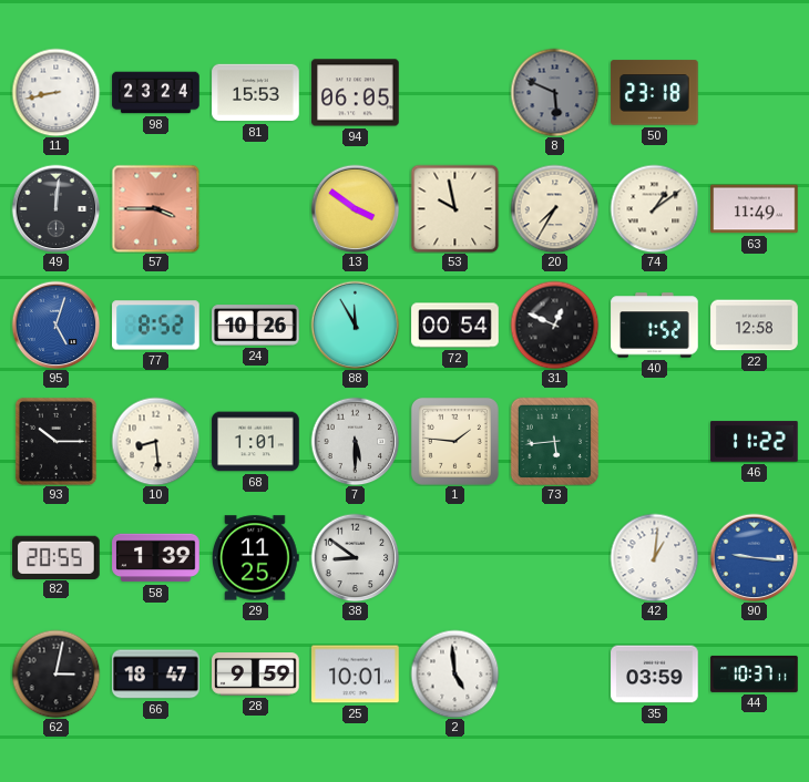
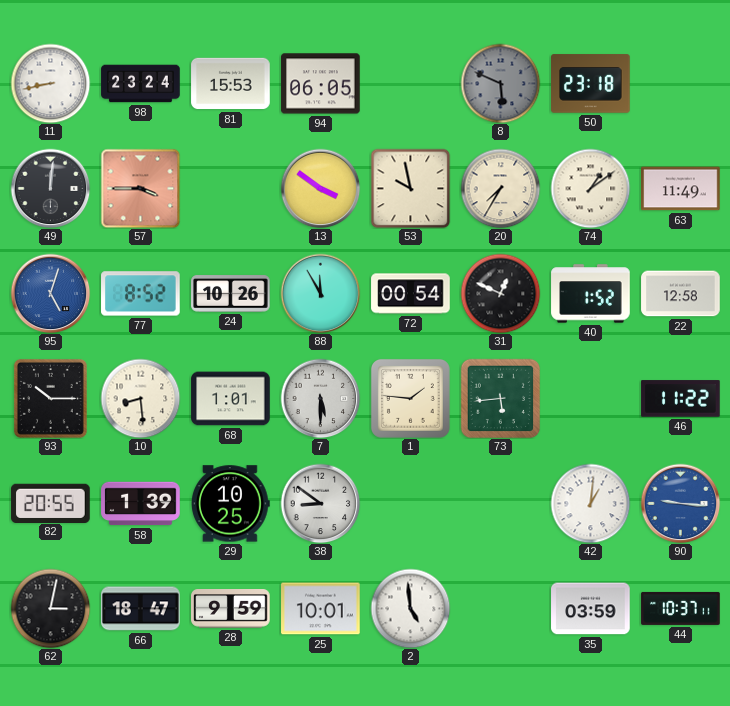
29: 11:25 -> 10:25
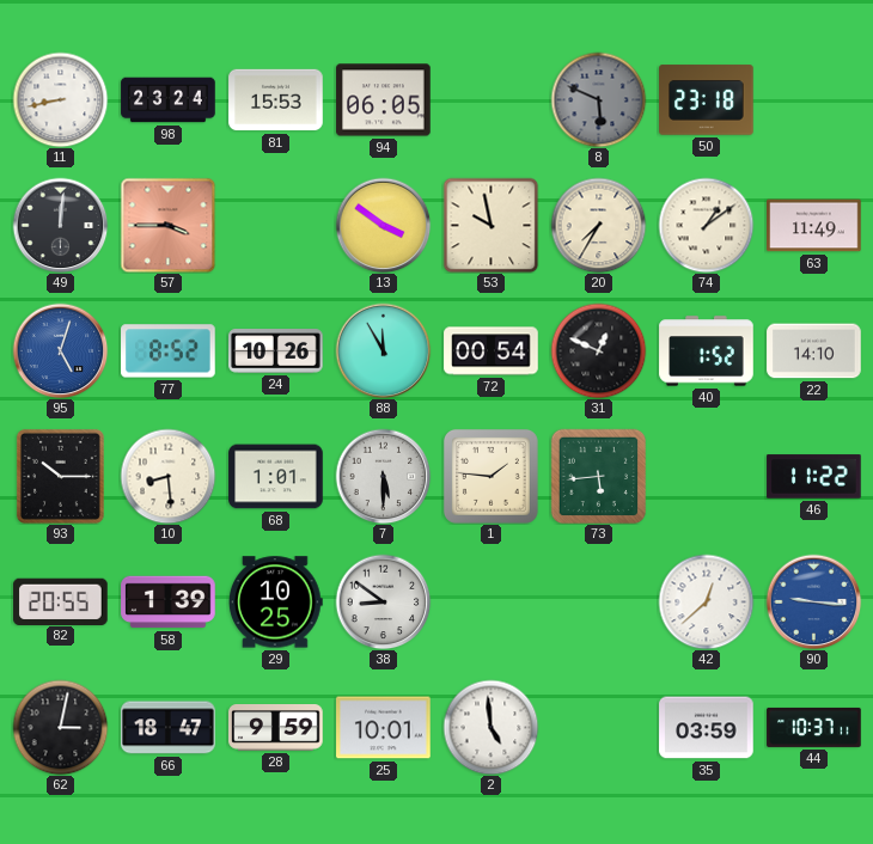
22: 12:58 -> 14:10
42: 1:01 -> 12:38
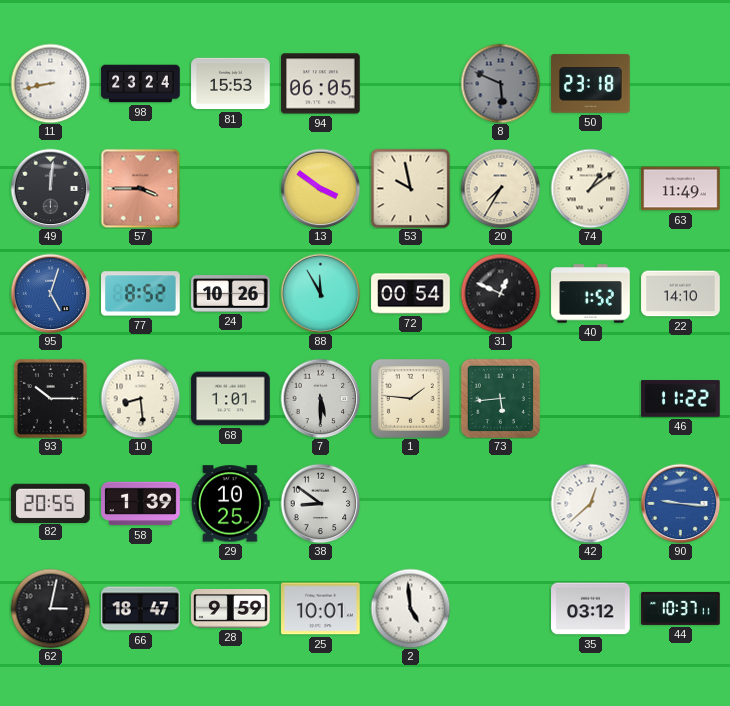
35: 03:59 -> 03:12
